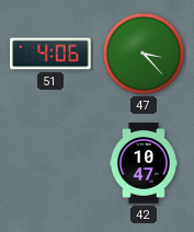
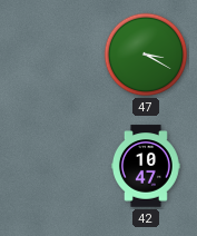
51: 4:06 -> none
47: 3:23 -> 3:20
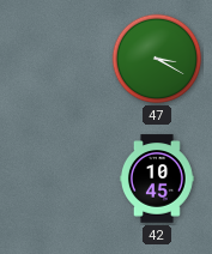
42: 10:47 -> 10:45
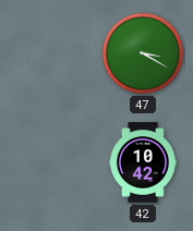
42: 10:45 -> 10:42
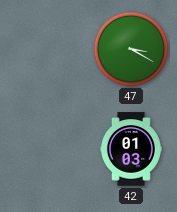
42: 10:42 -> 01:03
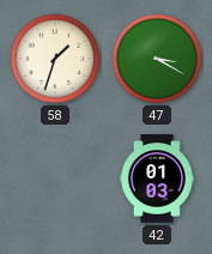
58: none -> 1:33
